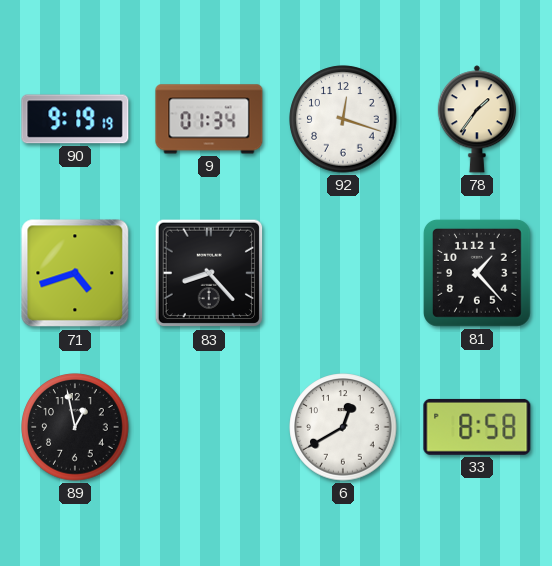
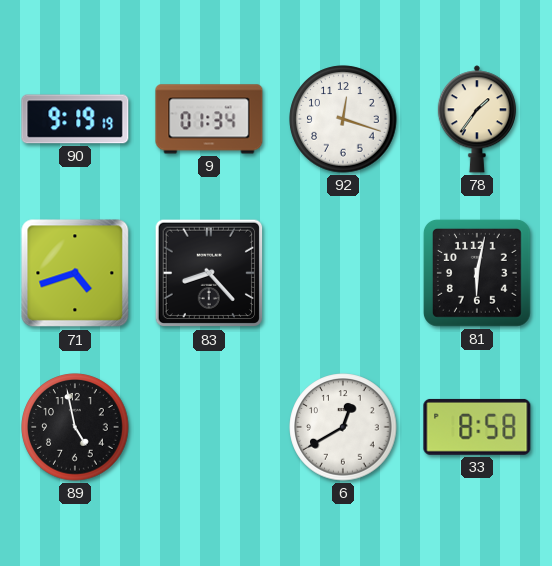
81: 1:23 -> 6:02
89: 12:58 -> 4:58
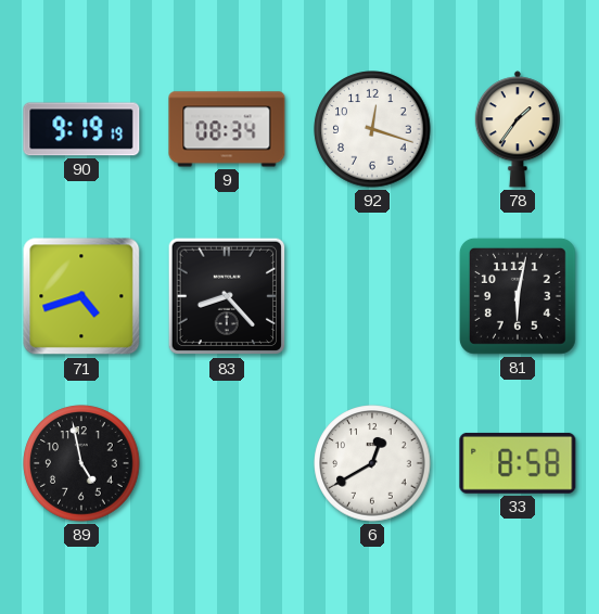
9: 01:34 -> 08:34
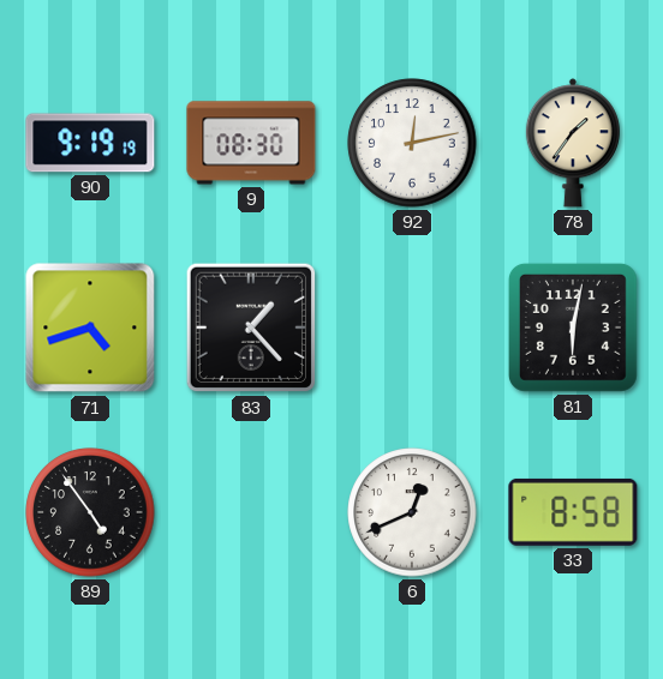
9: 08:34 -> 08:30
92: 12:18 -> 12:13
83: 8:23 -> 1:23
89: 4:58 -> 4:54
6: 12:40 -> 12:41
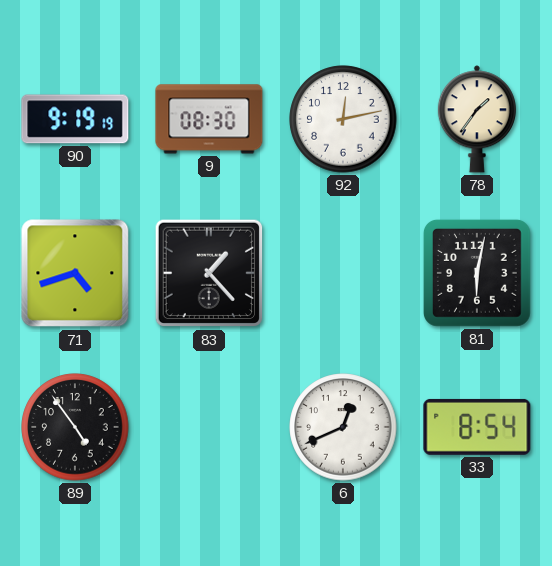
33: 8:58 -> 8:54
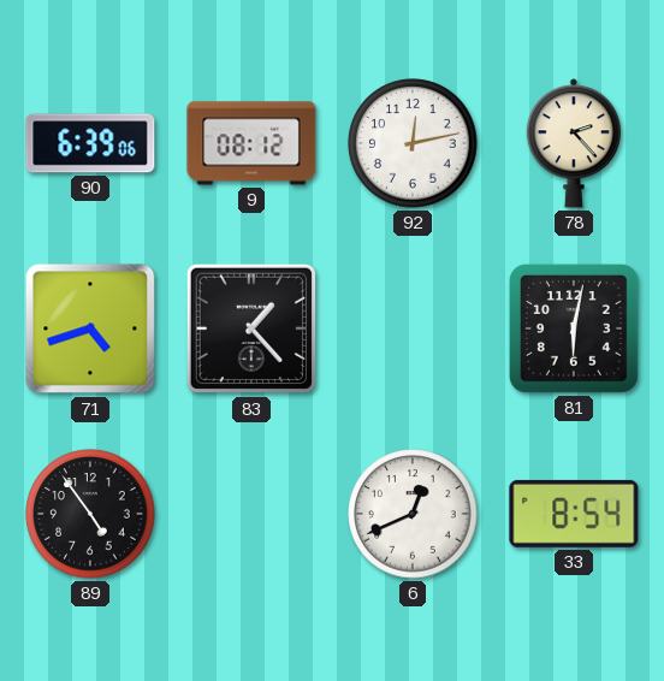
90: 9:19 -> 6:39
9: 08:30 -> 08:12
78: 1:36 -> 2:23
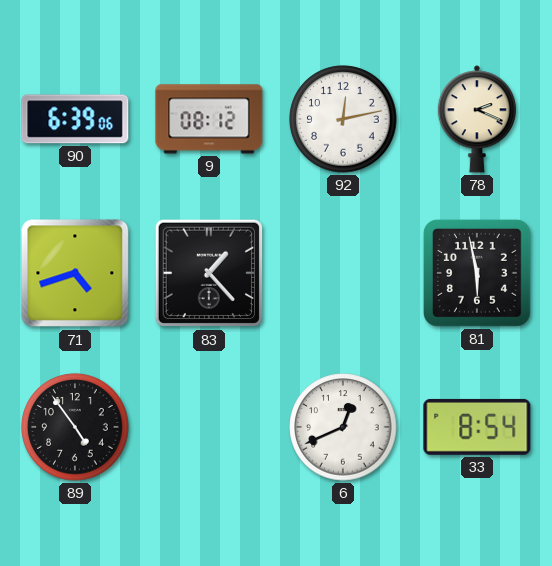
78: 2:23 -> 2:19
81: 6:02 -> 5:58
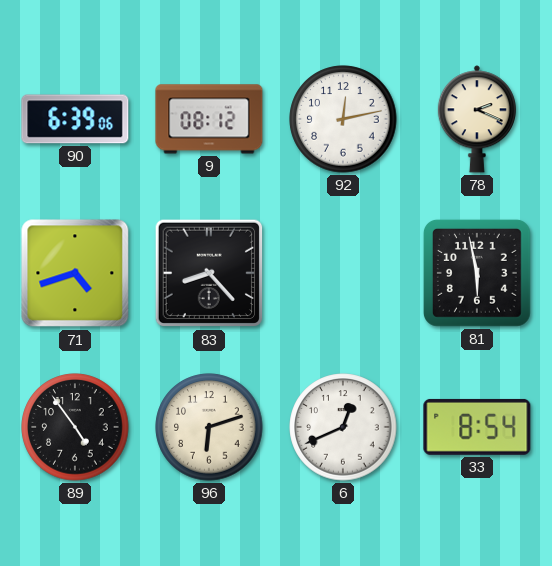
83: 1:23 -> 8:23
96: none -> 6:12
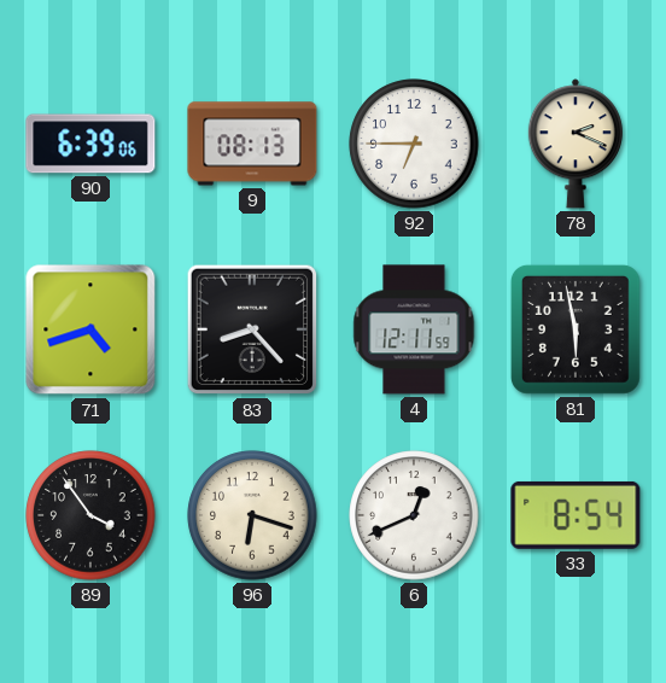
9: 08:12 -> 08:13
92: 12:13 -> 6:45
4: none -> 12:11
89: 4:54 -> 3:54
96: 6:12 -> 6:18
